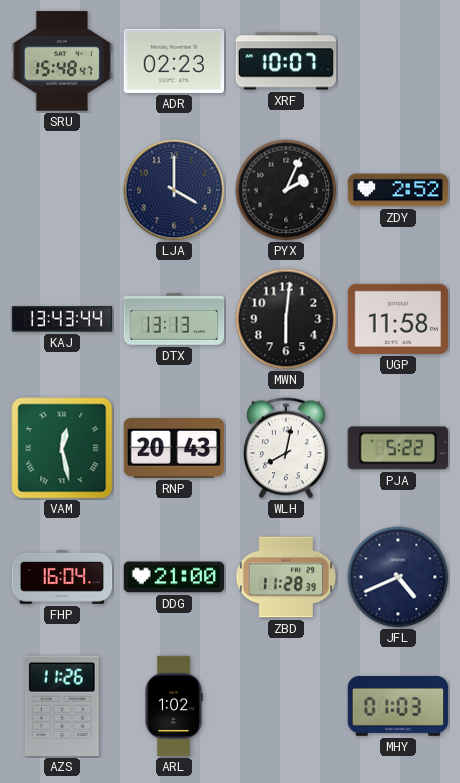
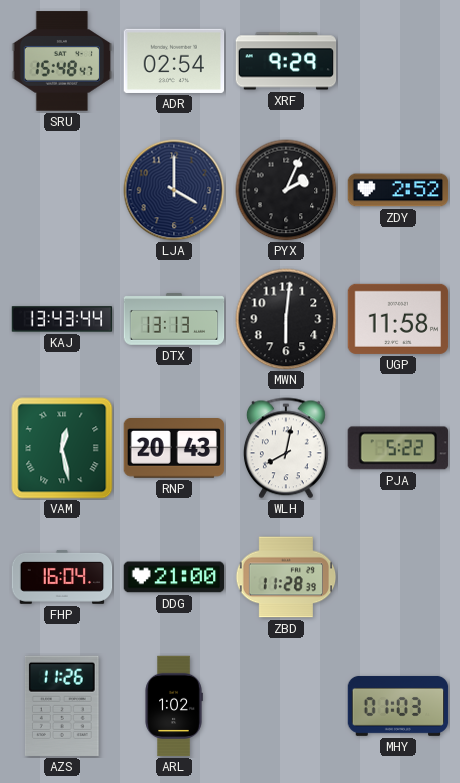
ADR: 02:23 -> 02:54
XRF: 10:07 -> 9:29
JFL: 4:41 -> none
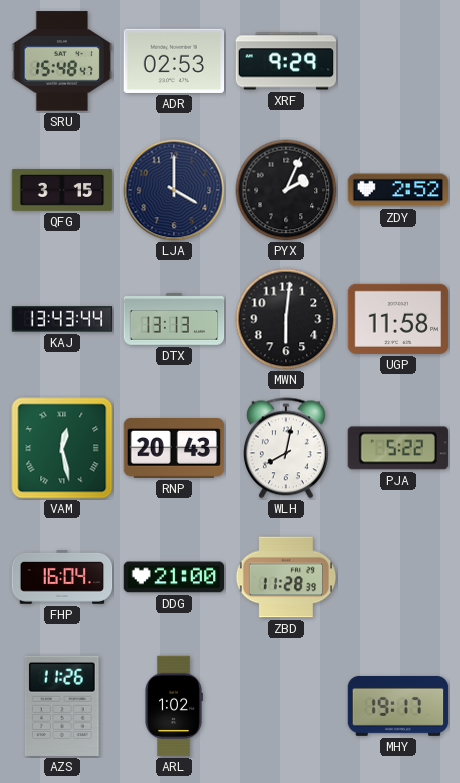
ADR: 02:54 -> 02:53
QFG: none -> 3:15
MHY: 01:03 -> 19:17
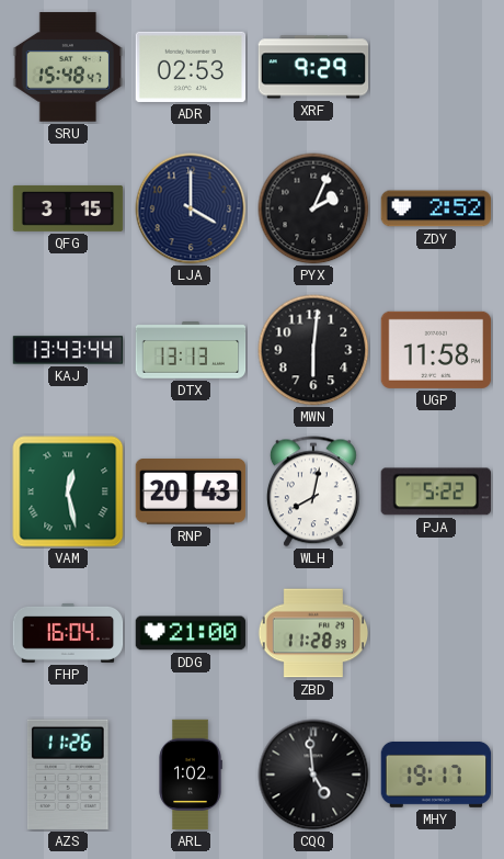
CQQ: none -> 4:59
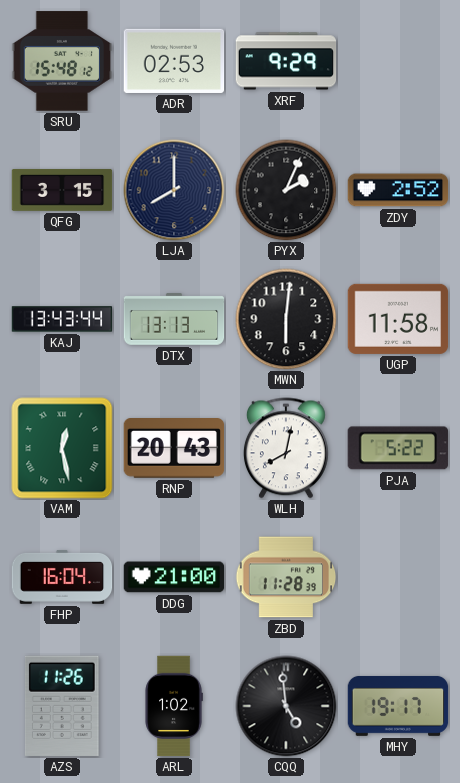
SRU: 15:48:47 -> 15:48:12
LJA: 4:00 -> 8:00
